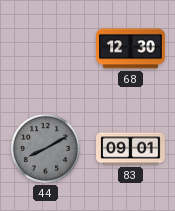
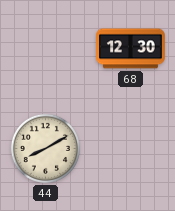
44 dial: grey -> cream
83: 09:01 -> none
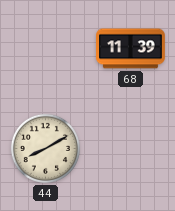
68: 12:30 -> 11:39
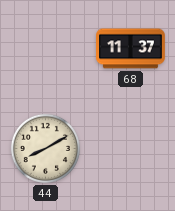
68: 11:39 -> 11:37
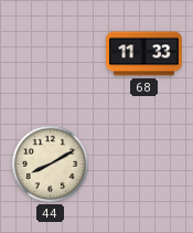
68: 11:37 -> 11:33
